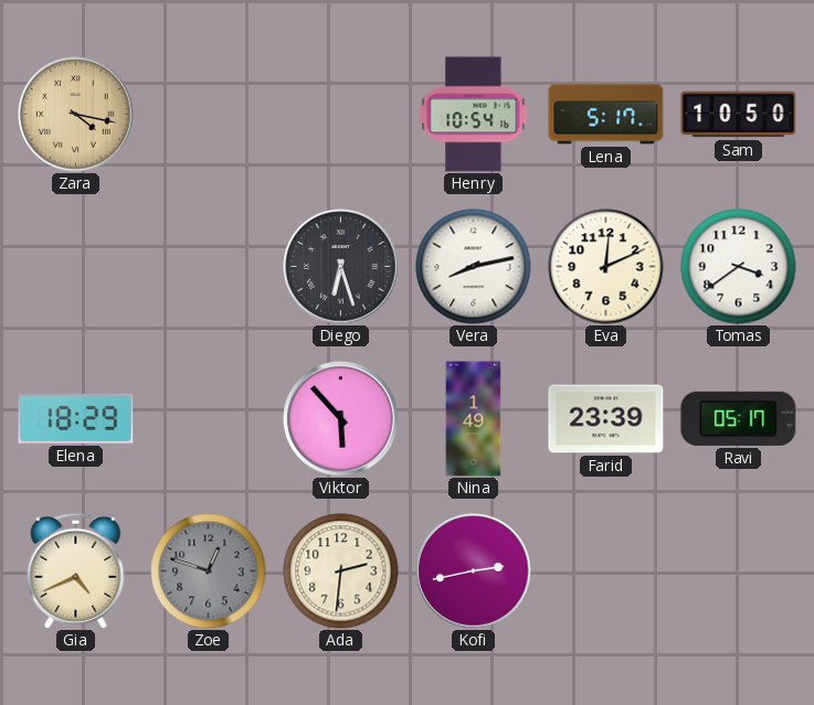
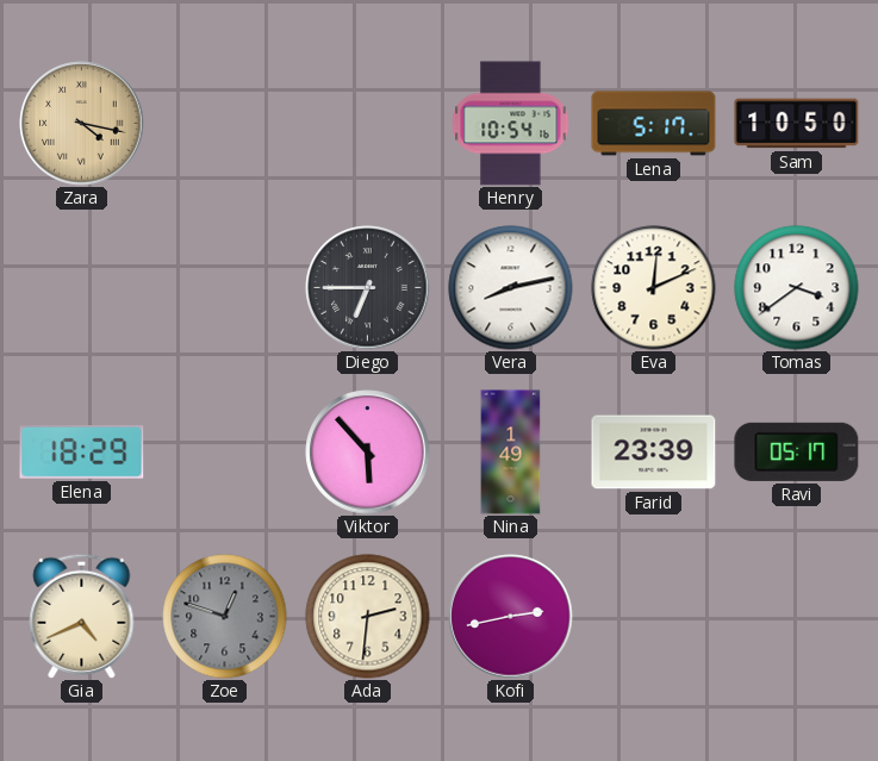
Diego: 6:27 -> 6:45
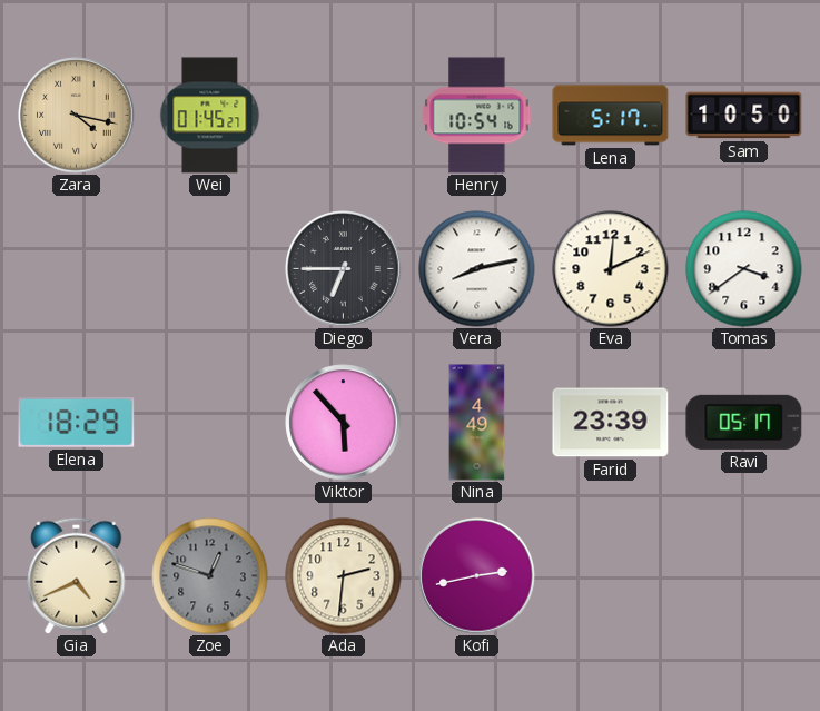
Wei: none -> 01:45
Nina: 1:49 -> 4:49
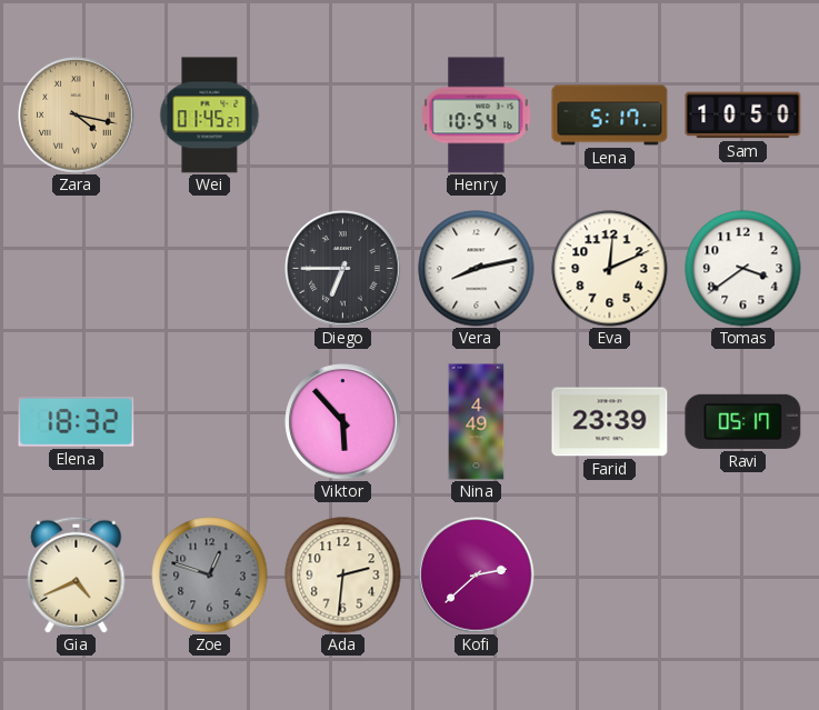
Elena: 18:29 -> 18:32
Kofi: 2:43 -> 2:38
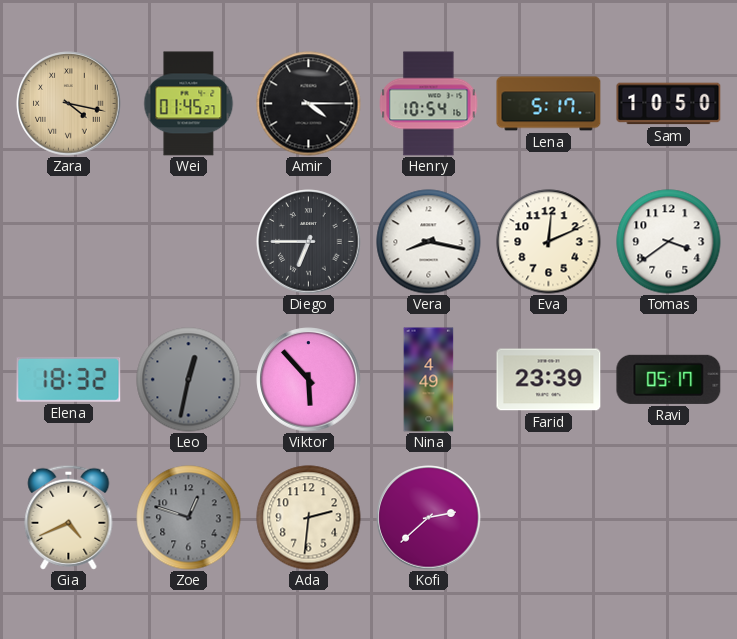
Amir: none -> 4:15
Vera: 8:13 -> 8:17
Leo: none -> 12:32
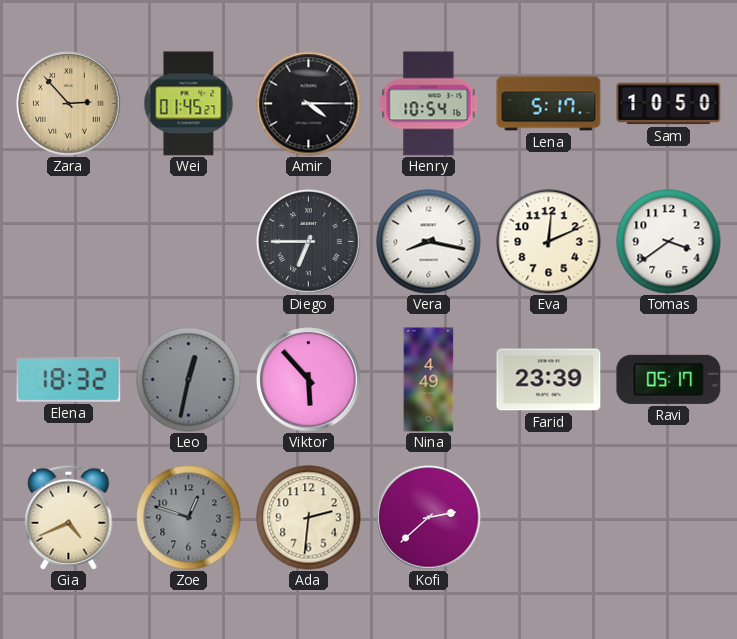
Zara: 4:17 -> 2:53
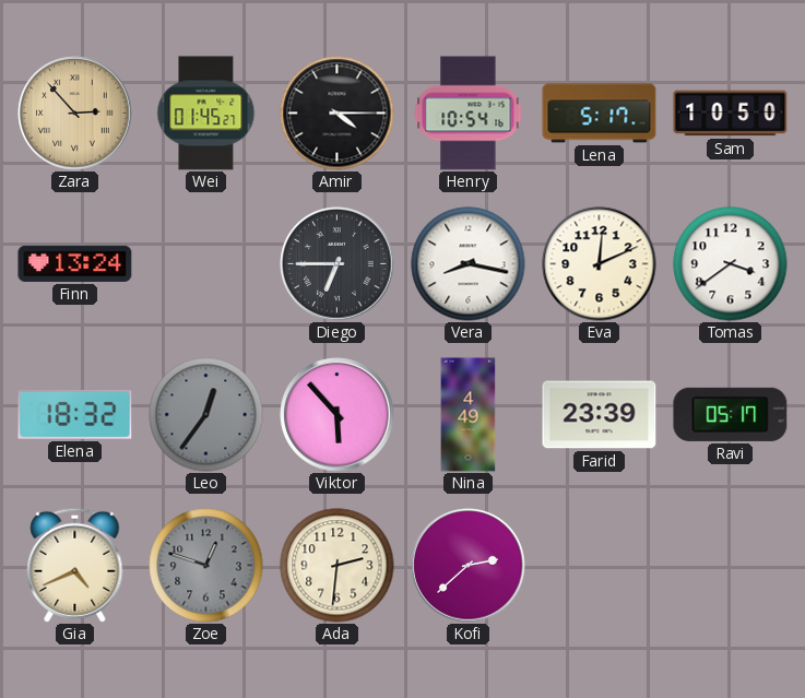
Finn: none -> 13:24
Leo: 12:32 -> 12:36
